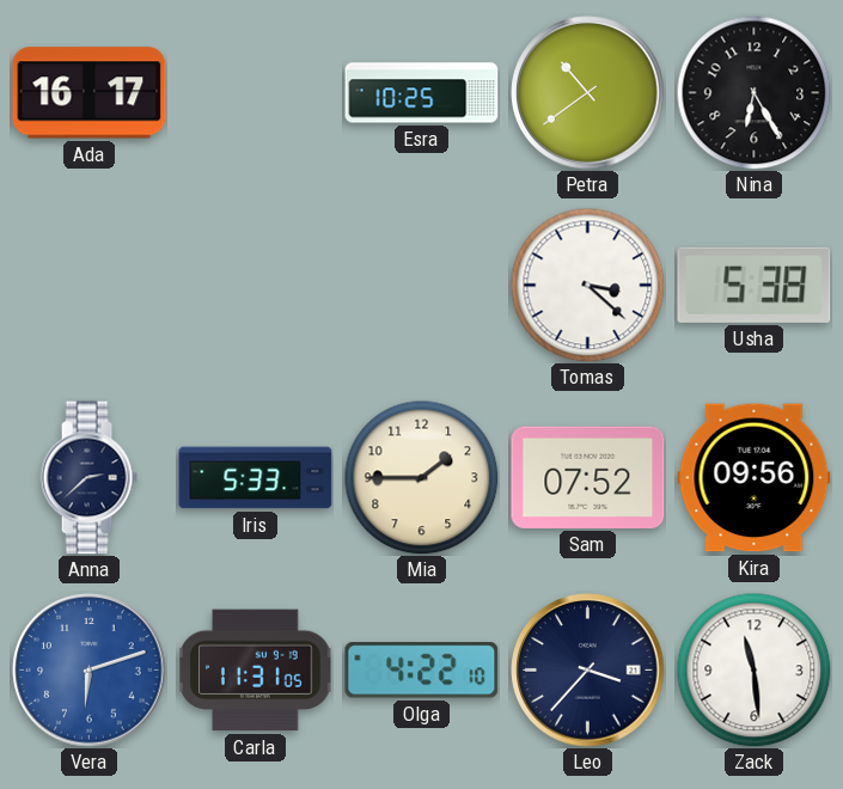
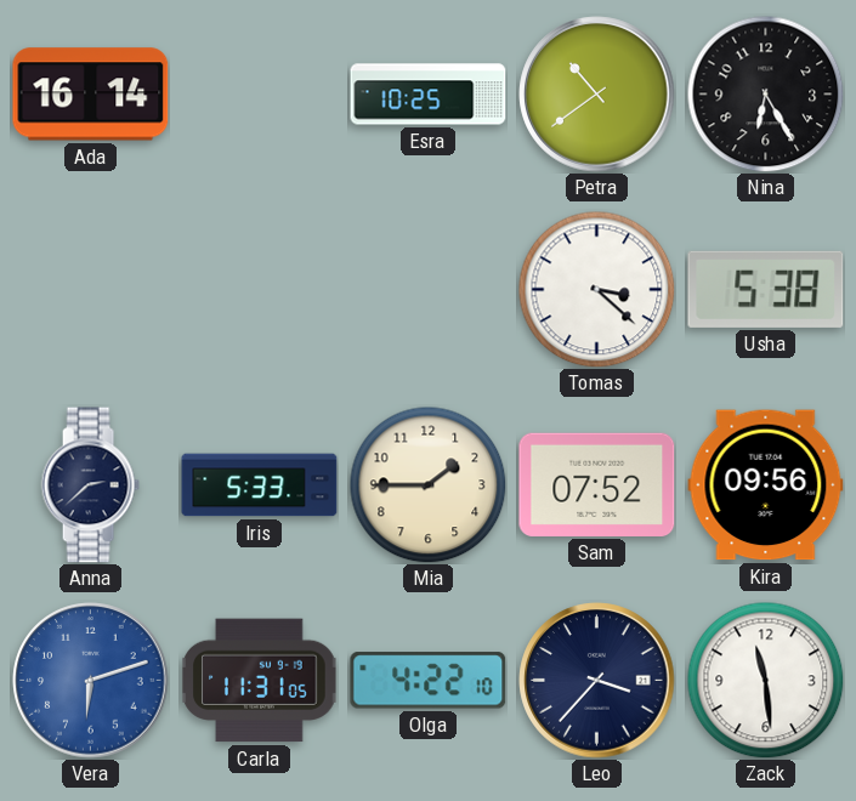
Ada: 16:17 -> 16:14
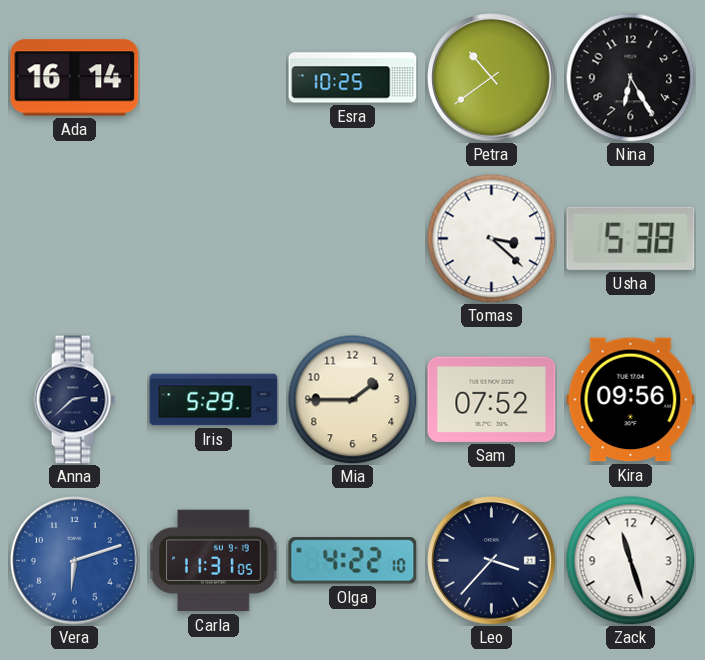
Iris: 5:33 -> 5:29
Zack: 11:29 -> 11:27
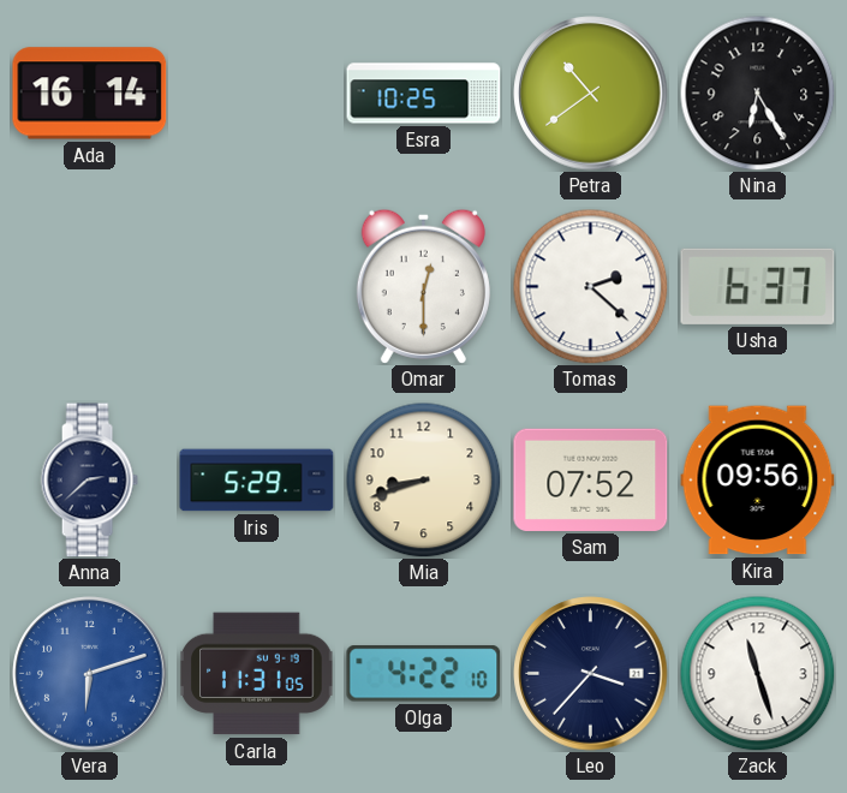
Omar: none -> 12:30
Tomas: 3:22 -> 2:22
Usha: 5:38 -> 6:37
Mia: 1:45 -> 8:42
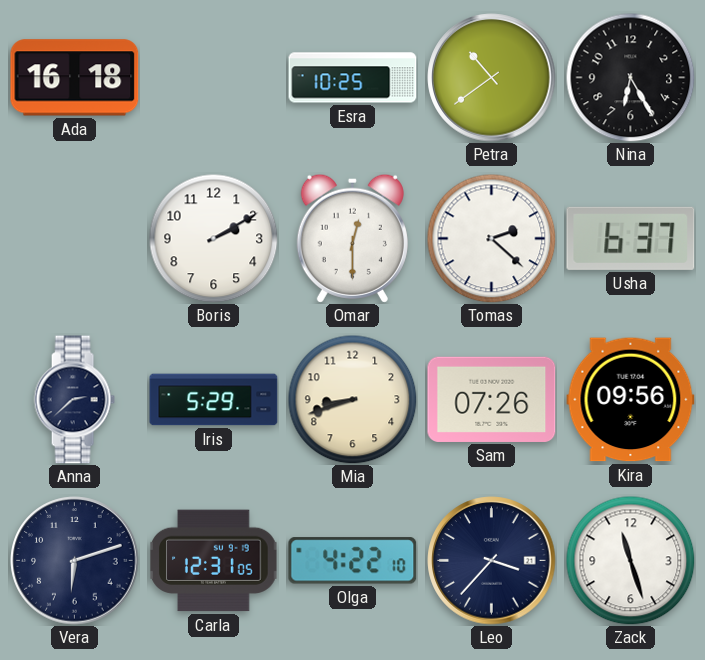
Ada: 16:14 -> 16:18
Boris: none -> 2:10
Sam: 07:52 -> 07:26
Vera dial: blue -> navy
Carla: 11:31 -> 12:31
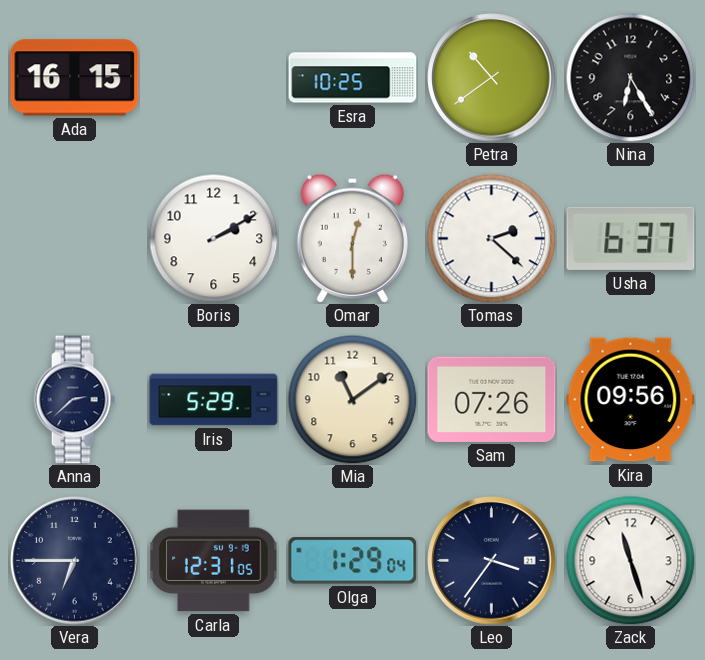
Ada: 16:18 -> 16:15
Mia: 8:42 -> 11:09
Vera: 6:12 -> 6:45
Olga: 4:22 -> 1:29
Leo: 3:37 -> 3:36
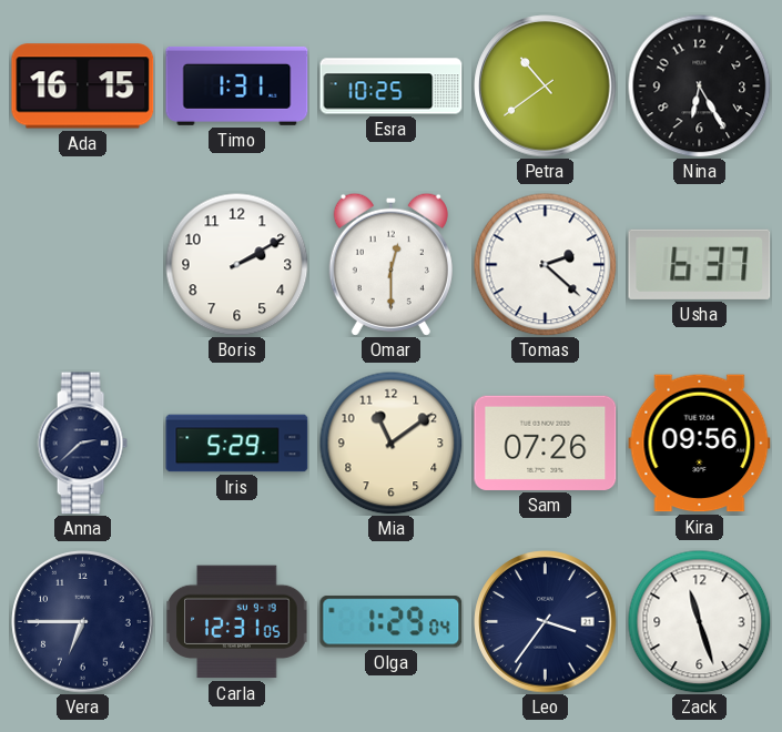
Timo: none -> 1:31
